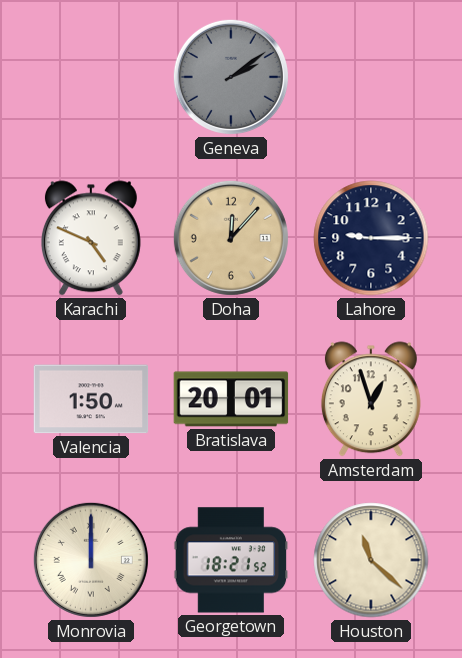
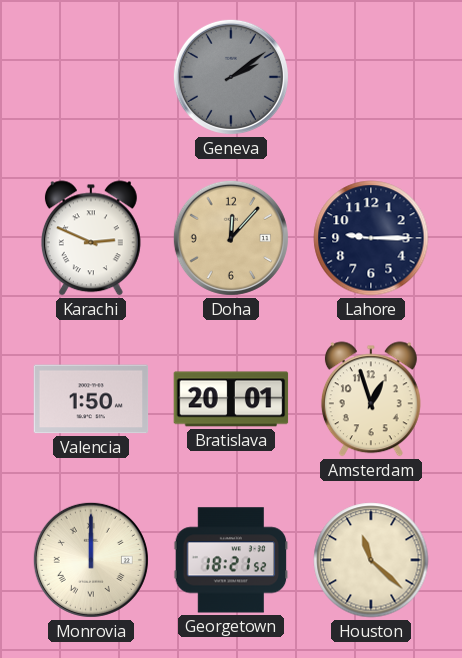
Karachi: 4:49 -> 2:49
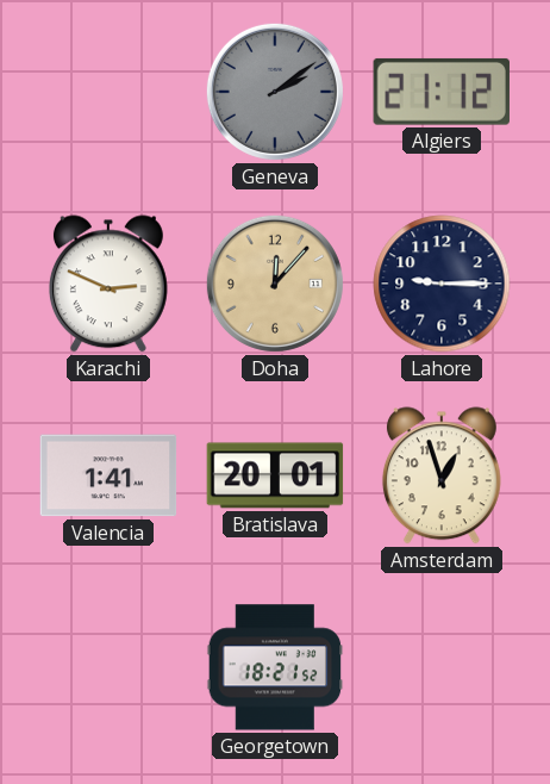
Algiers: none -> 21:12
Valencia: 1:50 -> 1:41
Monrovia: 12:00 -> none
Houston: 11:22 -> none
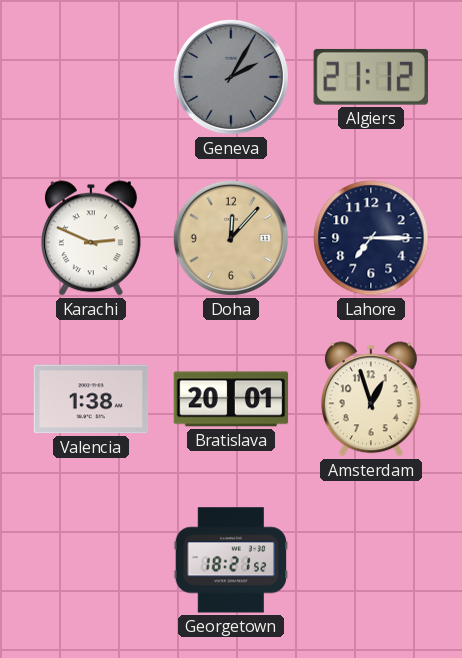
Geneva: 2:09 -> 2:05
Lahore: 9:15 -> 7:15
Valencia: 1:41 -> 1:38
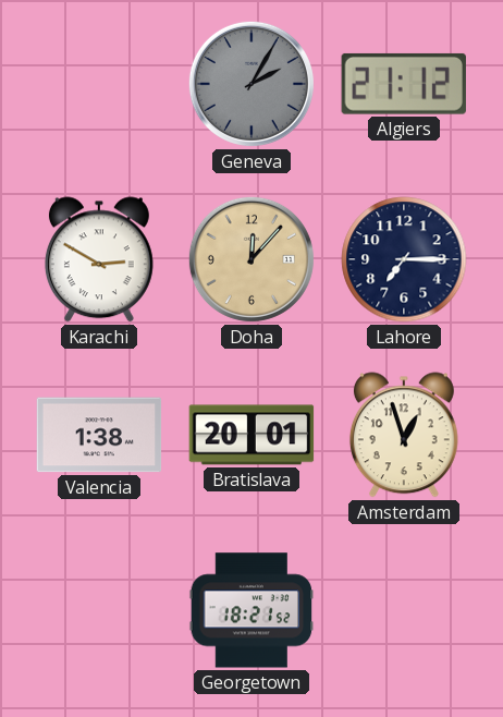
Karachi: 2:49 -> 2:50
